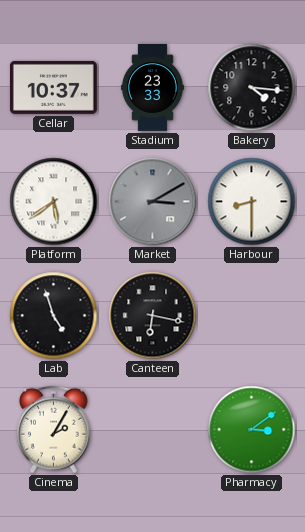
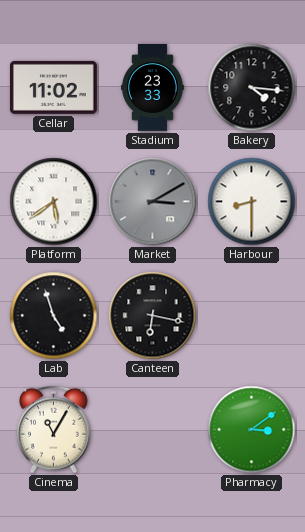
Cellar: 10:37 -> 11:02
Cinema: 2:05 -> 11:05
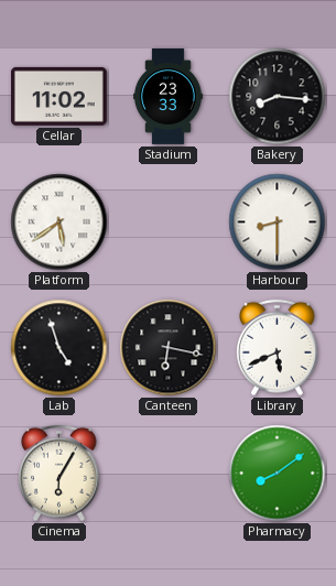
Bakery: 4:16 -> 8:16
Market: 3:10 -> none
Library: none -> 5:41
Cinema: 11:05 -> 6:05
Pharmacy: 3:09 -> 8:09
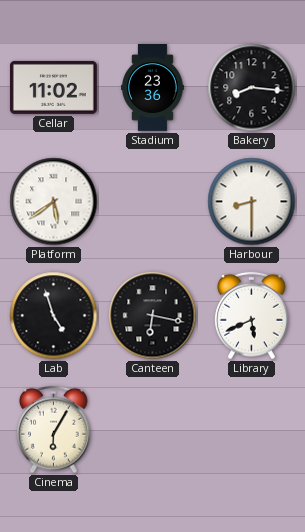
Stadium: 23:33 -> 23:36
Pharmacy: 8:09 -> none
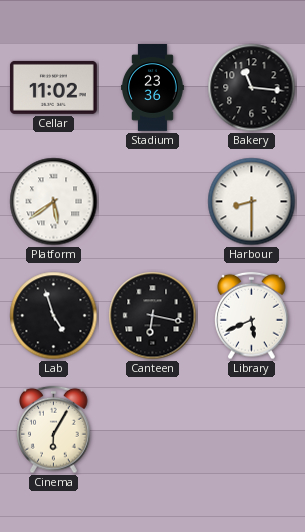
Bakery: 8:16 -> 11:16
